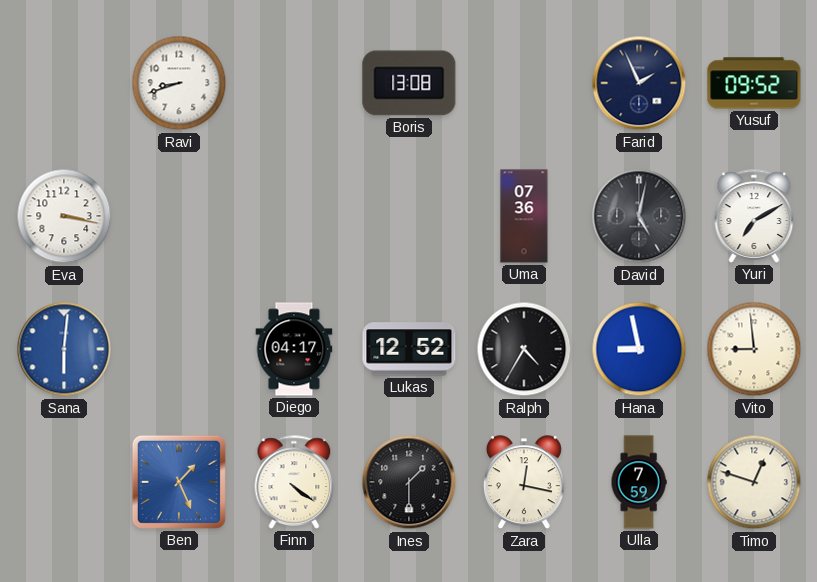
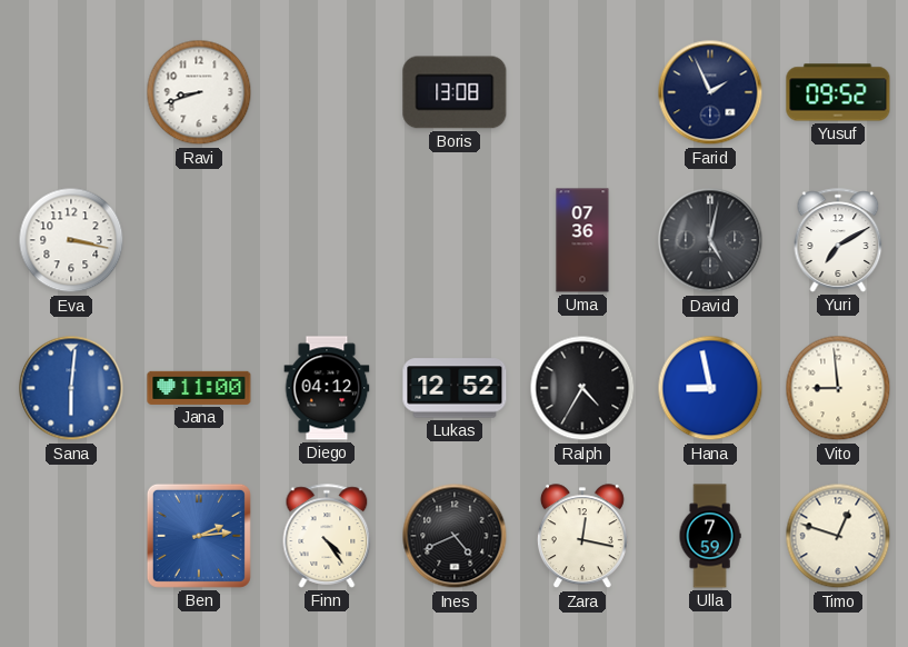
Jana: none -> 11:00
Diego: 04:17 -> 04:12
Ben: 1:26 -> 2:14
Finn: 4:21 -> 4:24
Ines: 1:30 -> 4:41
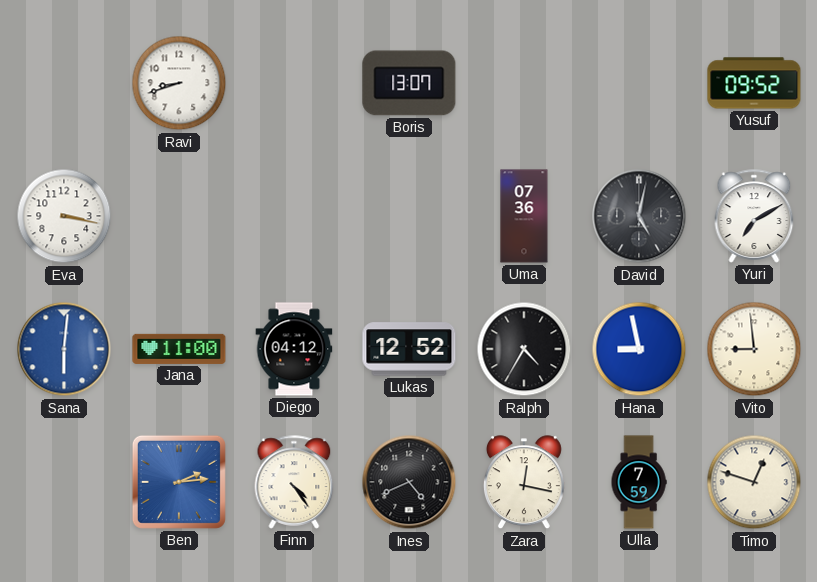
Boris: 13:08 -> 13:07
Farid: 1:56 -> none
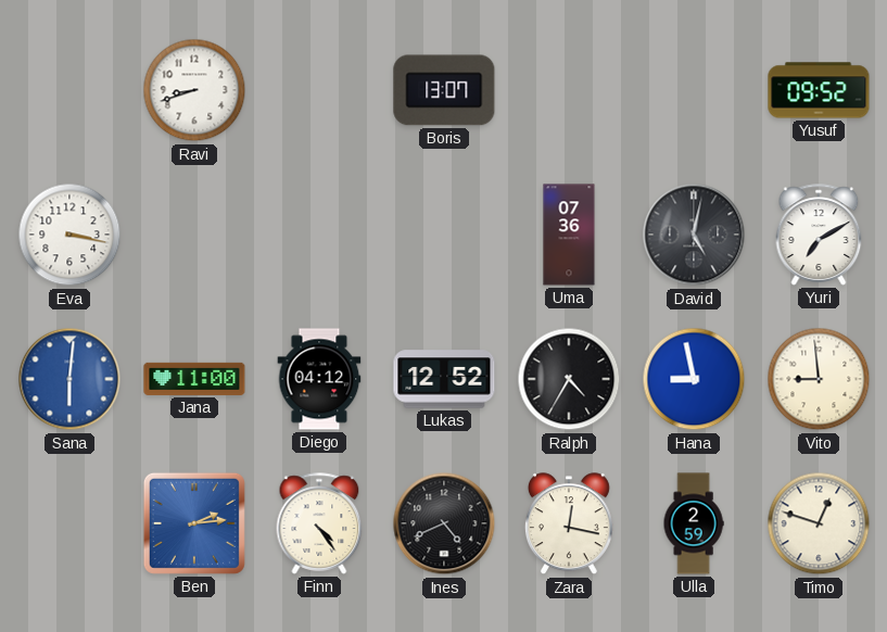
Ulla: 7:59 -> 2:59
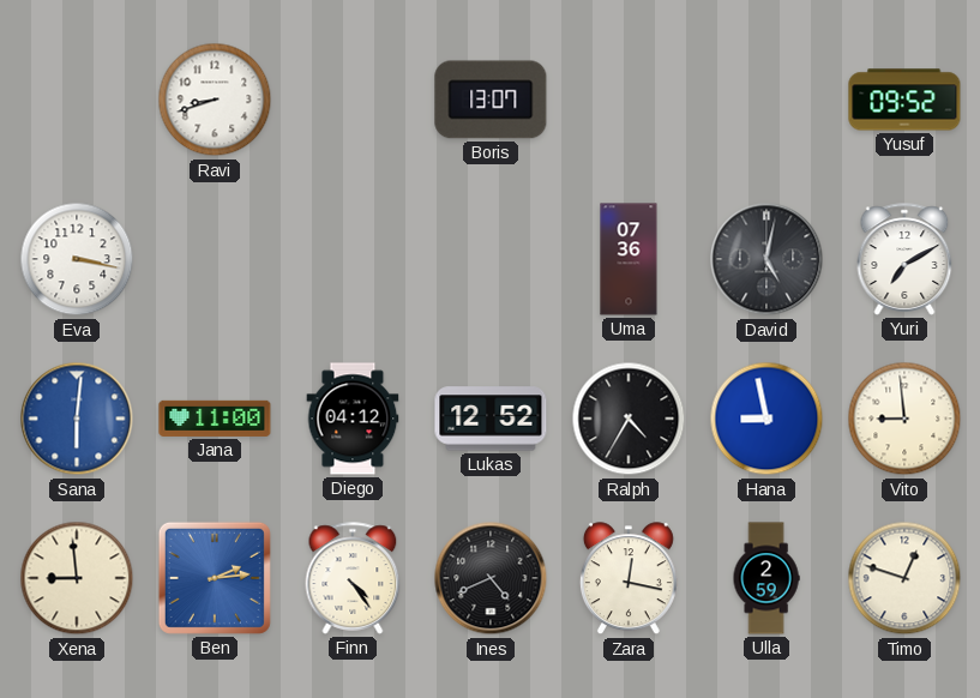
Xena: none -> 8:59
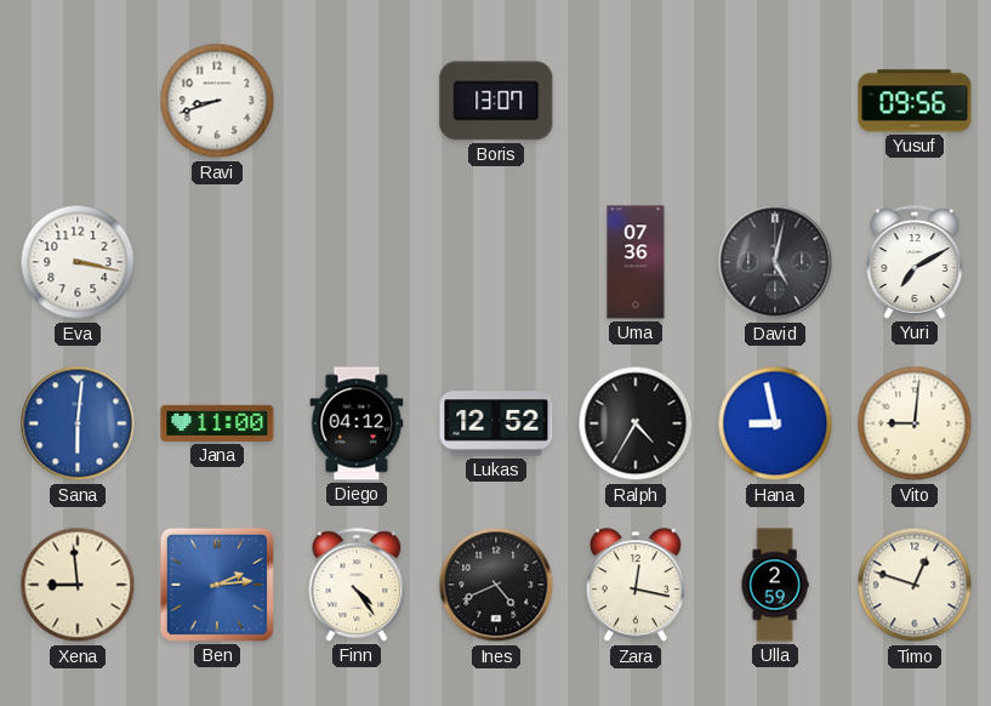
Yusuf: 09:52 -> 09:56
Vito: 8:59 -> 9:01
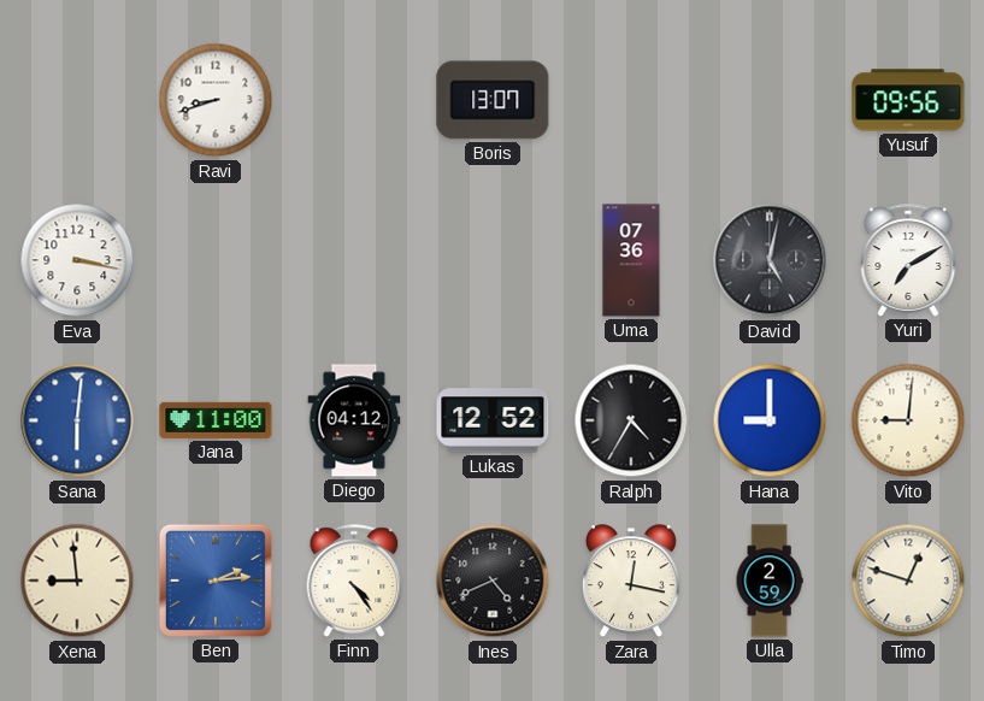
Hana: 8:58 -> 9:00
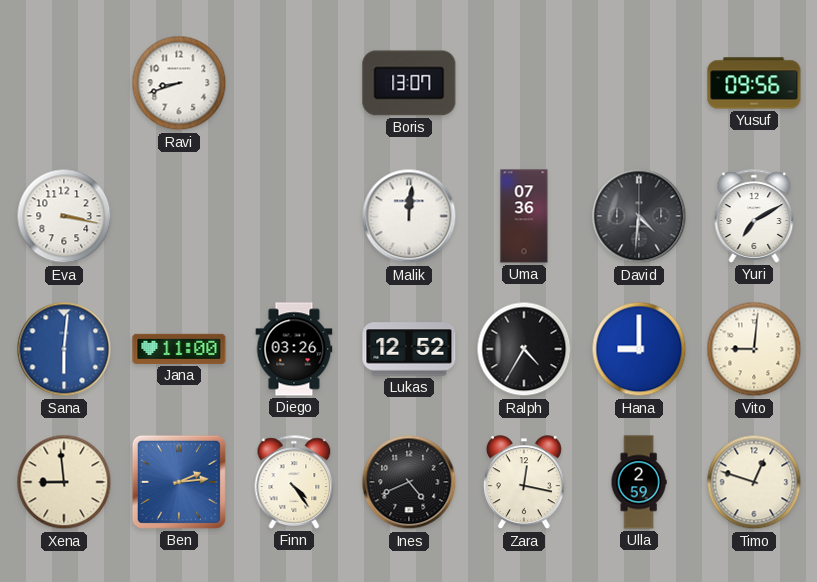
Malik: none -> 12:01
David: 5:02 -> 4:31
Diego: 04:12 -> 03:26
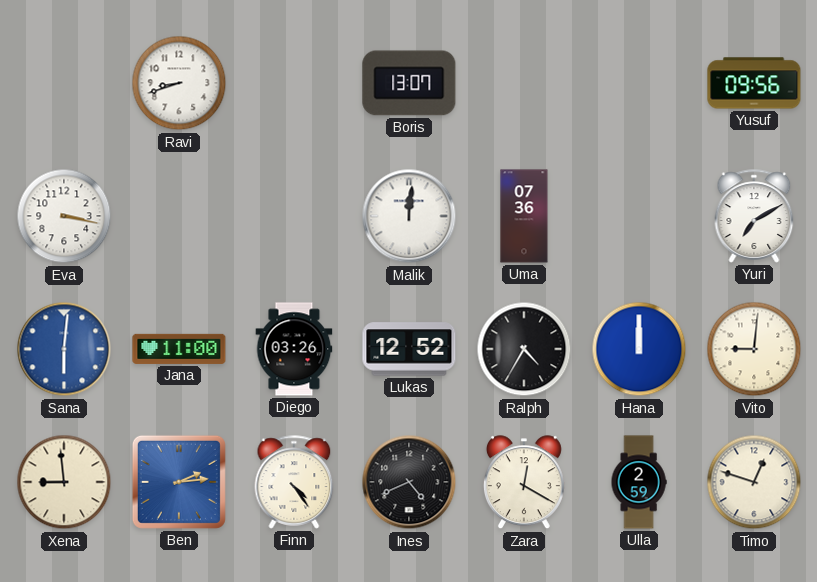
David: 4:31 -> none
Hana: 9:00 -> 12:00
Zara: 12:17 -> 12:20
